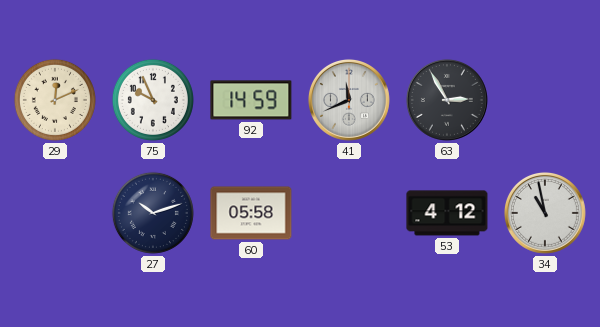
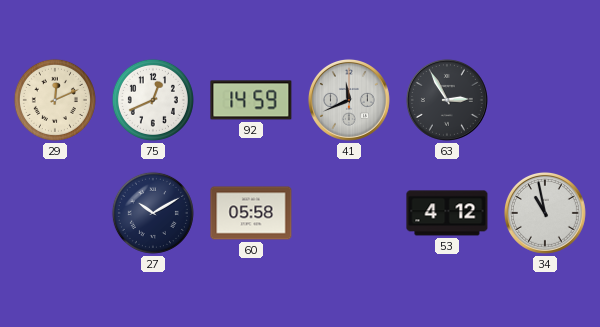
75: 9:56 -> 12:41
27: 10:12 -> 10:10
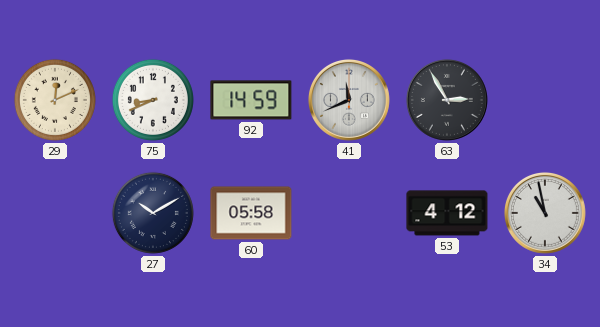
75: 12:41 -> 8:41
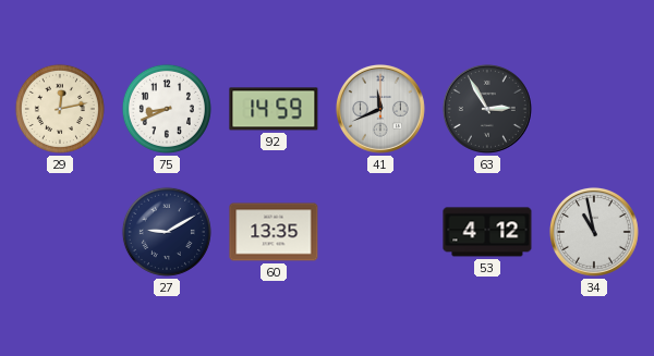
29: 12:11 -> 12:13
27: 10:10 -> 9:10
60: 05:58 -> 13:35
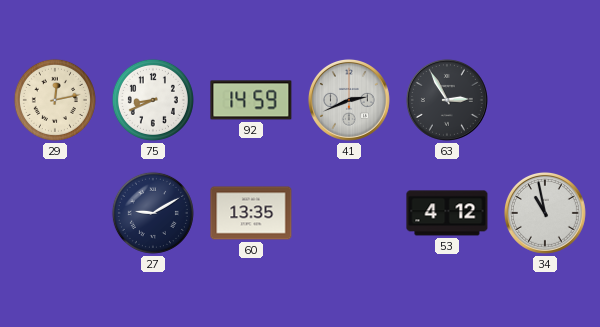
41: 11:41 -> 2:41
